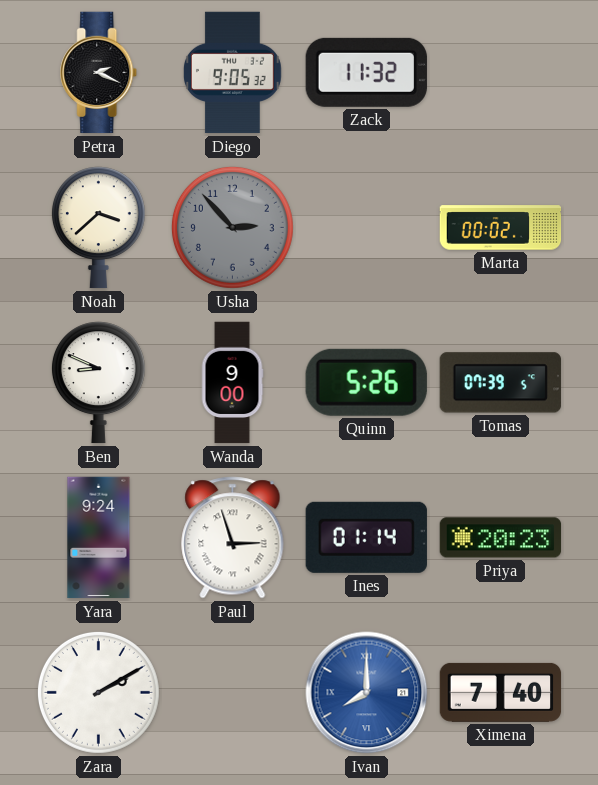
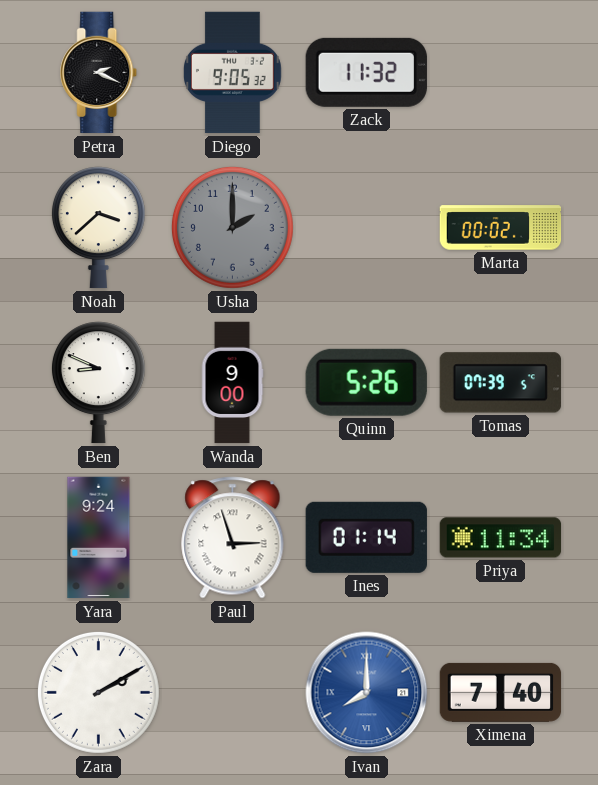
Usha: 2:53 -> 2:00
Priya: 20:23 -> 11:34
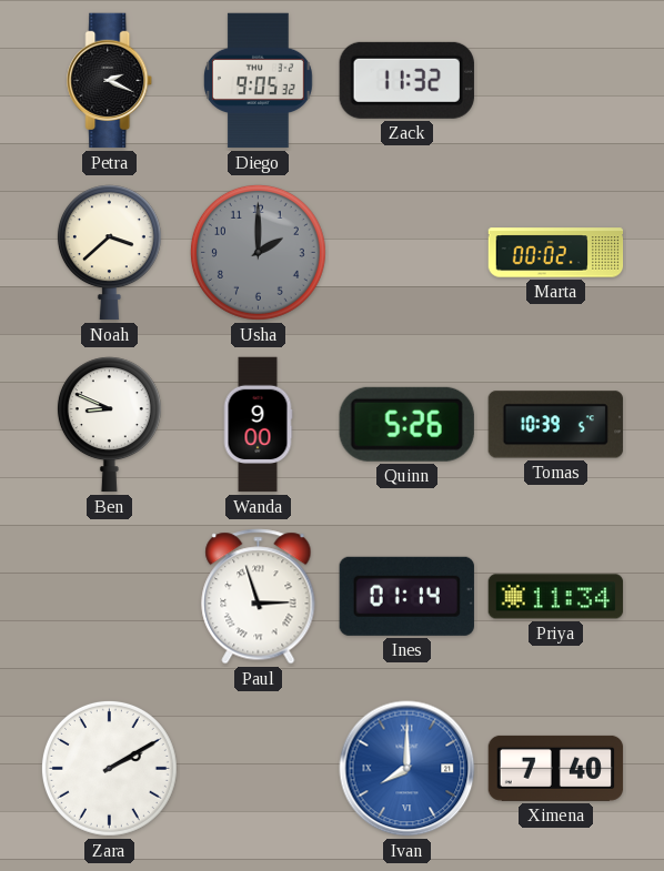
Tomas: 07:39 -> 10:39
Yara: 9:24 -> none
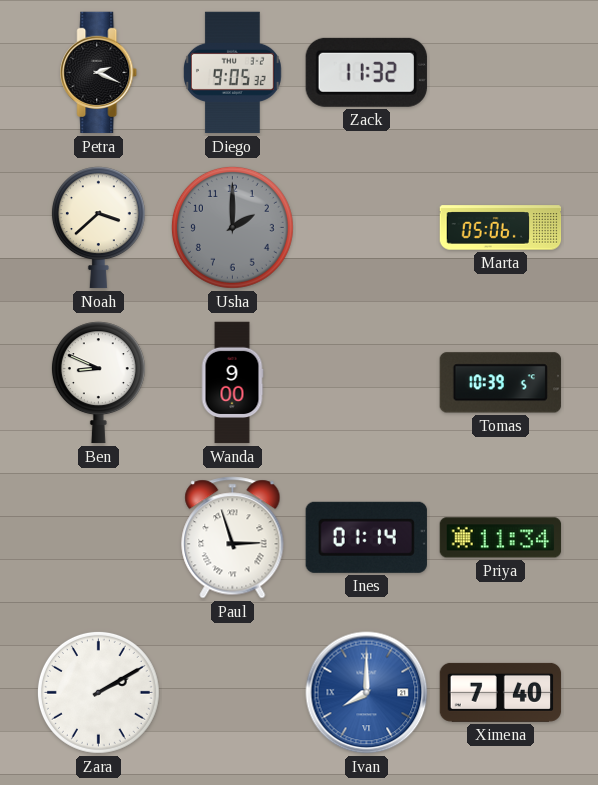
Marta: 00:02 -> 05:06
Quinn: 5:26 -> none
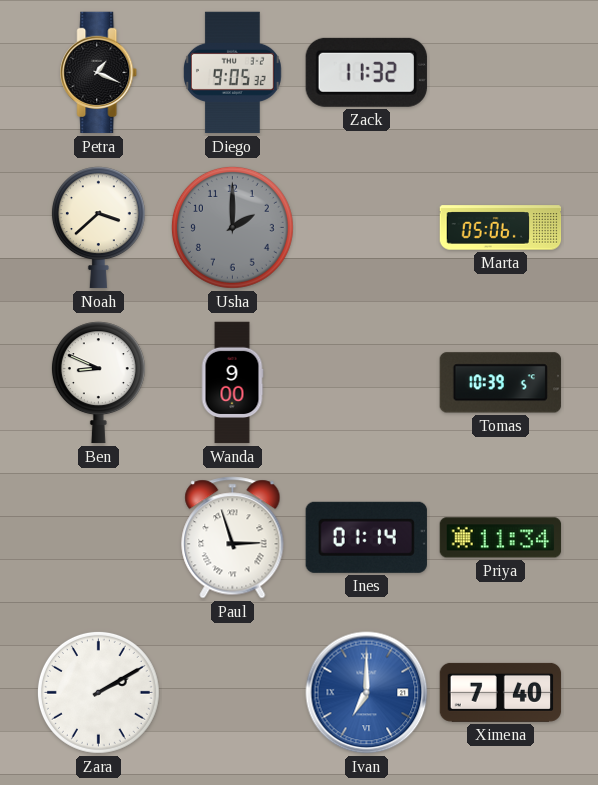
Petra: 2:19 -> 1:19
Ivan: 8:00 -> 7:00
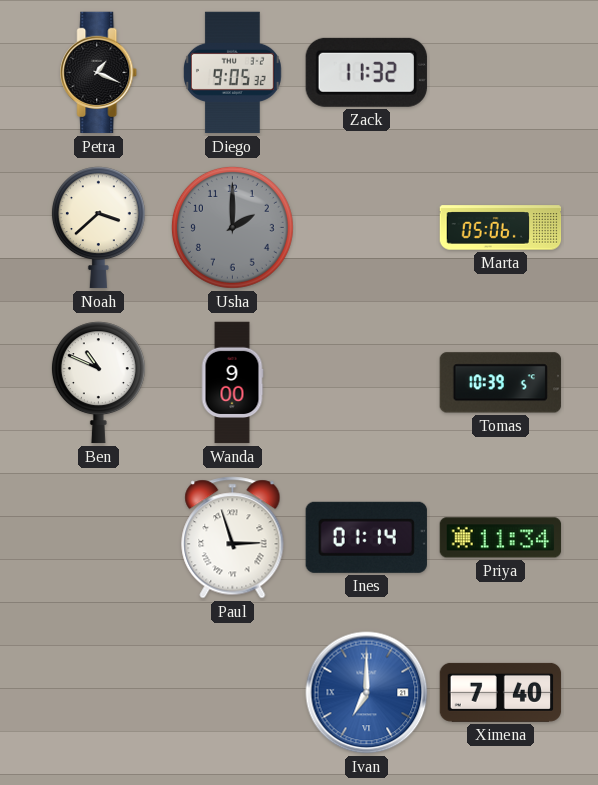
Ben: 8:49 -> 10:49
Zara: 2:10 -> none
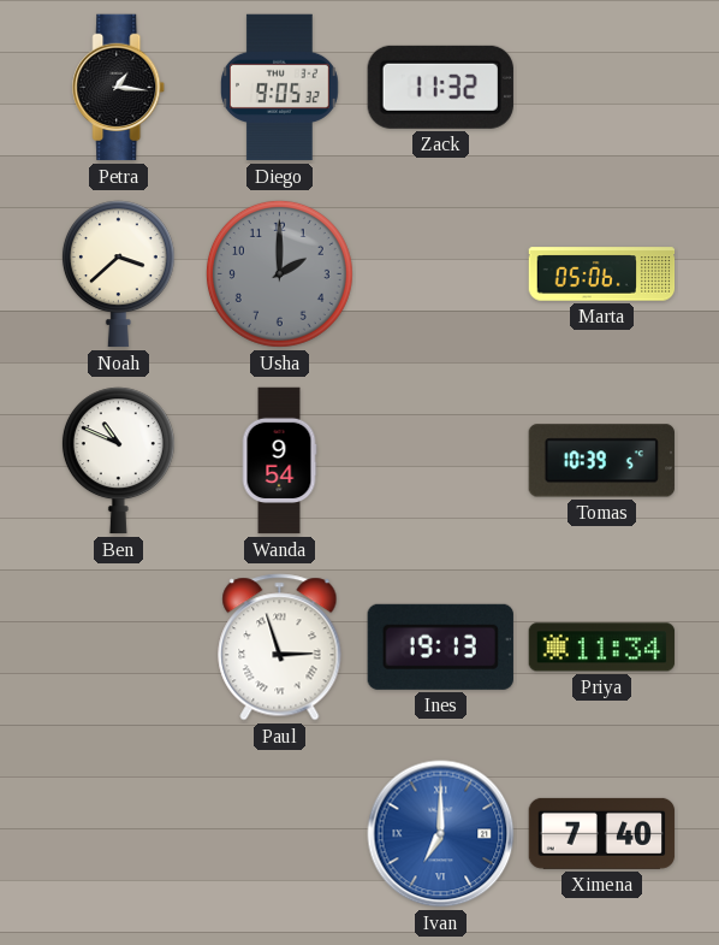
Petra: 1:19 -> 1:16
Wanda: 9:00 -> 9:54
Ines: 01:14 -> 19:13
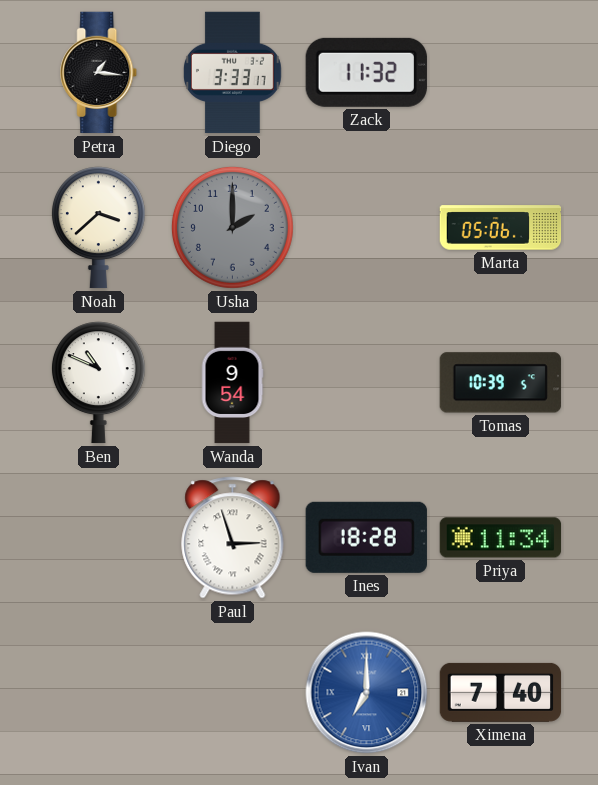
Diego: 9:05 -> 3:33
Ines: 19:13 -> 18:28
